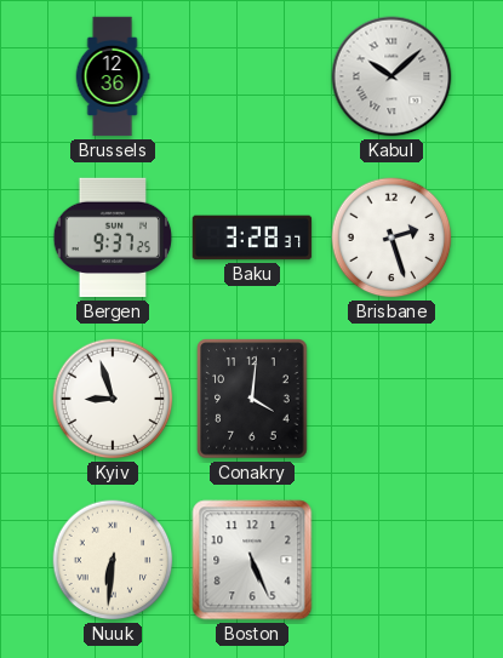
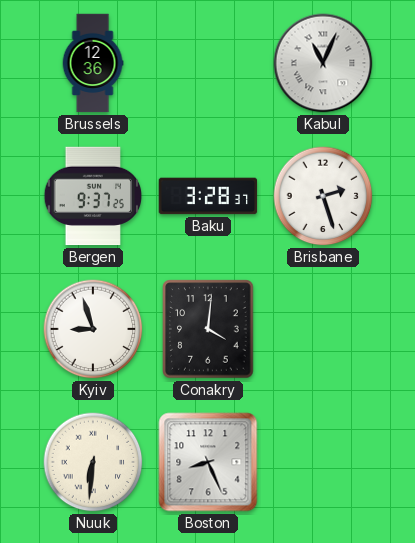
Kabul: 10:08 -> 11:04
Boston: 5:26 -> 8:26
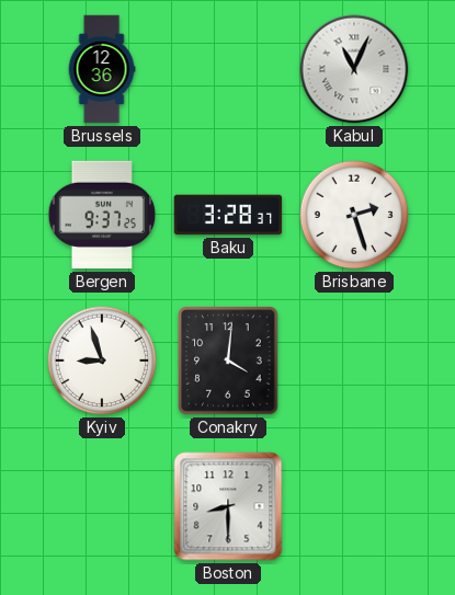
Nuuk: 6:31 -> none
Boston: 8:26 -> 8:30
